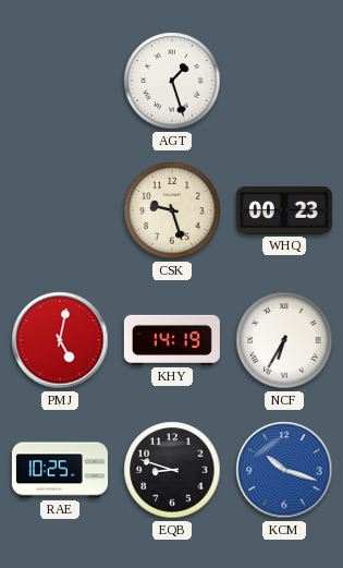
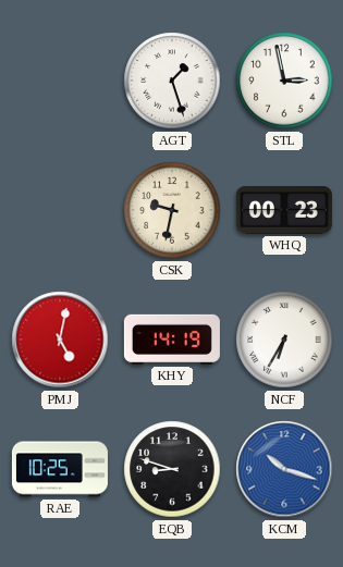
STL: none -> 2:58
CSK: 9:27 -> 9:32
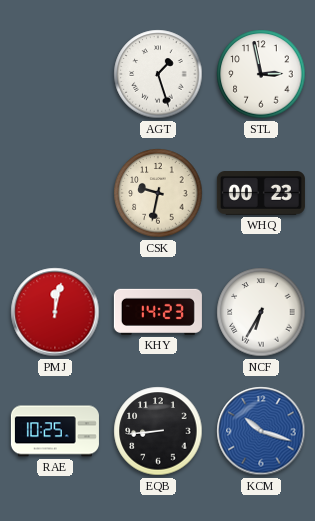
PMJ: 5:02 -> 12:02
KHY: 14:19 -> 14:23
EQB: 8:48 -> 8:44
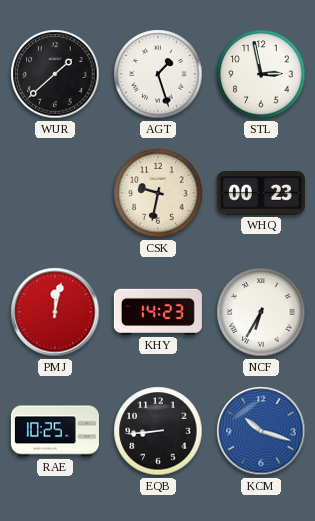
WUR: none -> 1:38
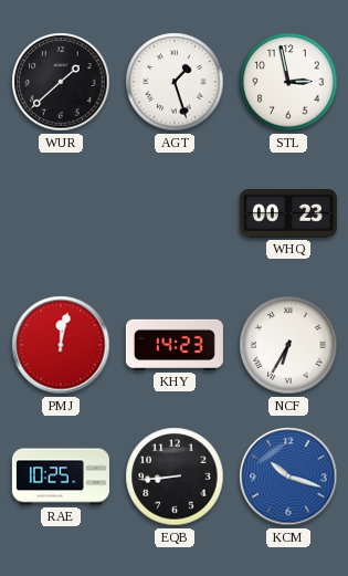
CSK: 9:32 -> none
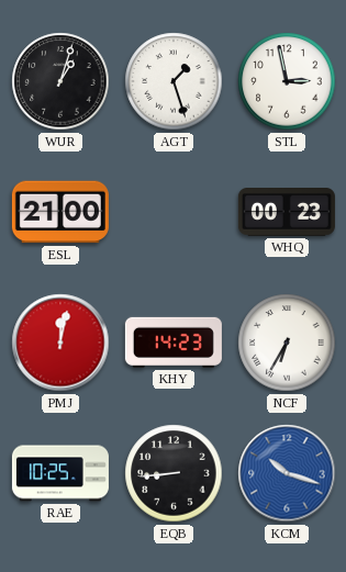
WUR: 1:38 -> 1:03
ESL: none -> 21:00
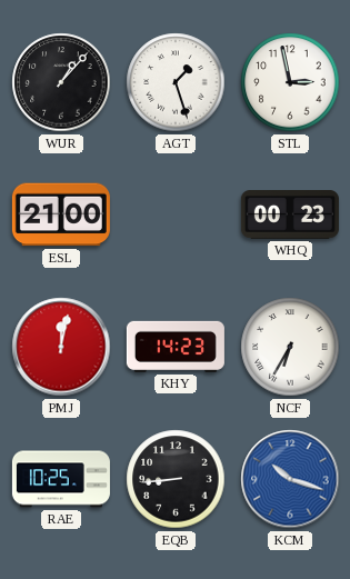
WUR: 1:03 -> 1:07
